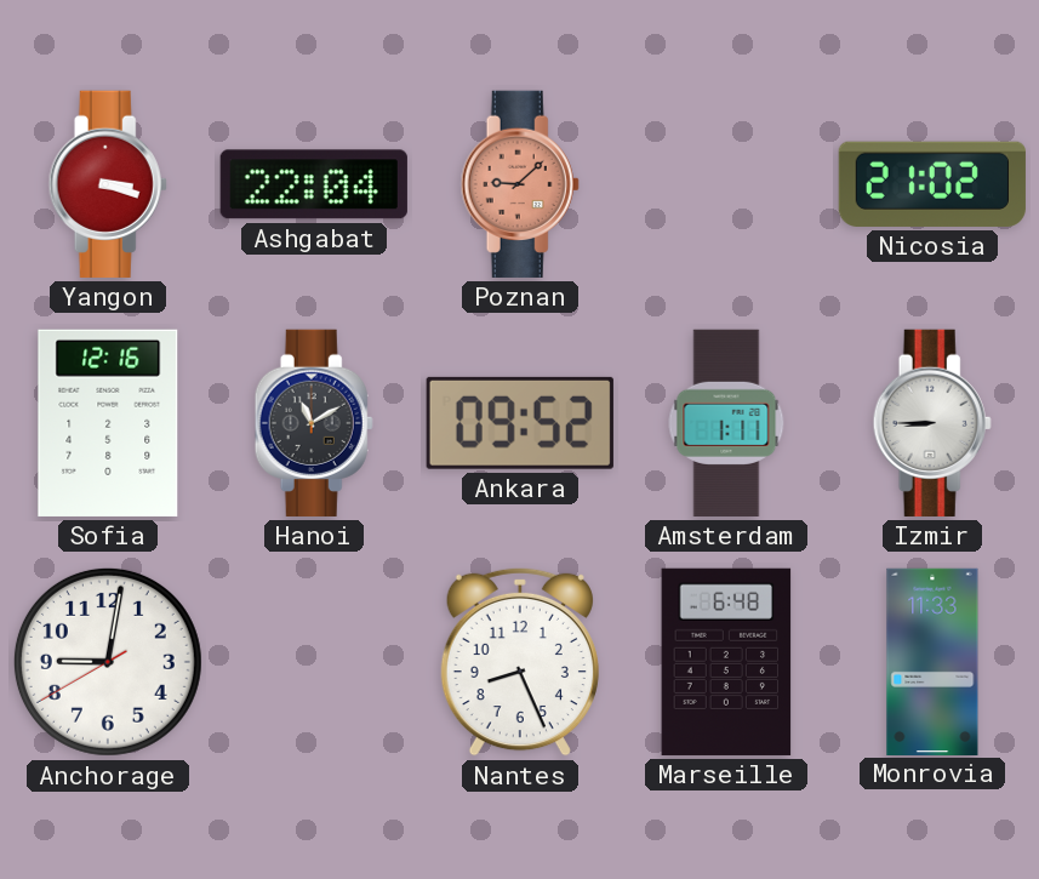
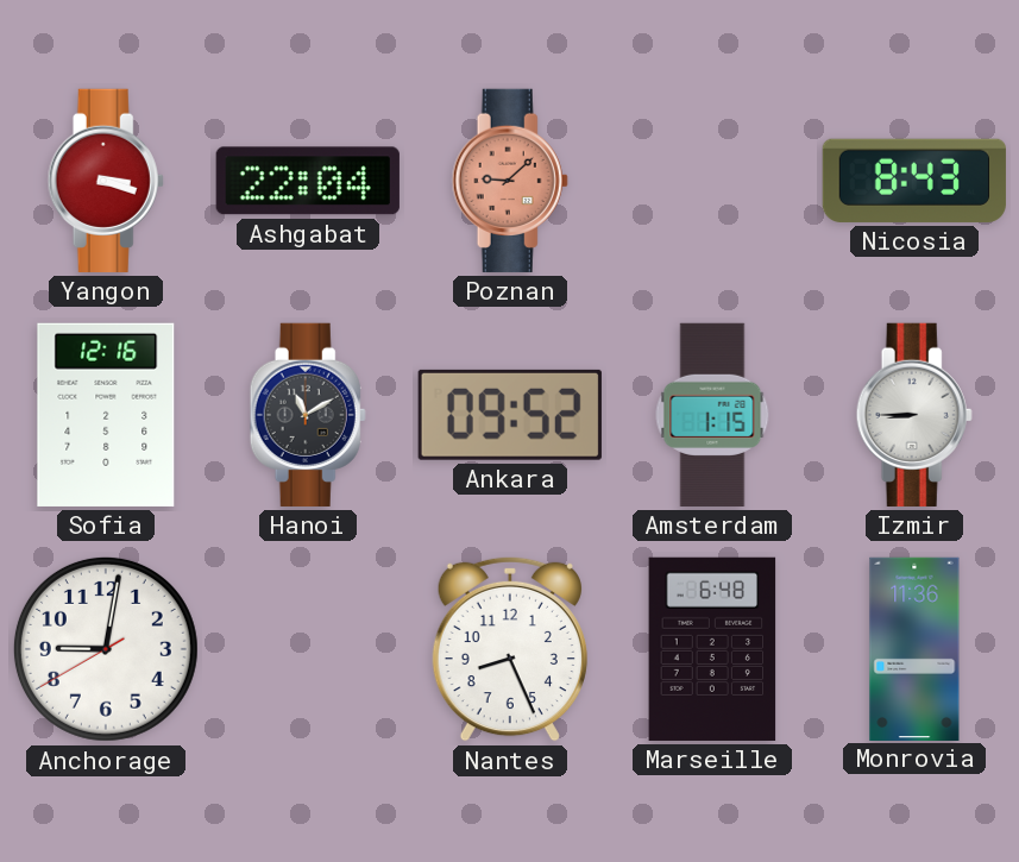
Nicosia: 21:02 -> 8:43
Amsterdam: 1:11 -> 1:15
Monrovia: 11:33 -> 11:36
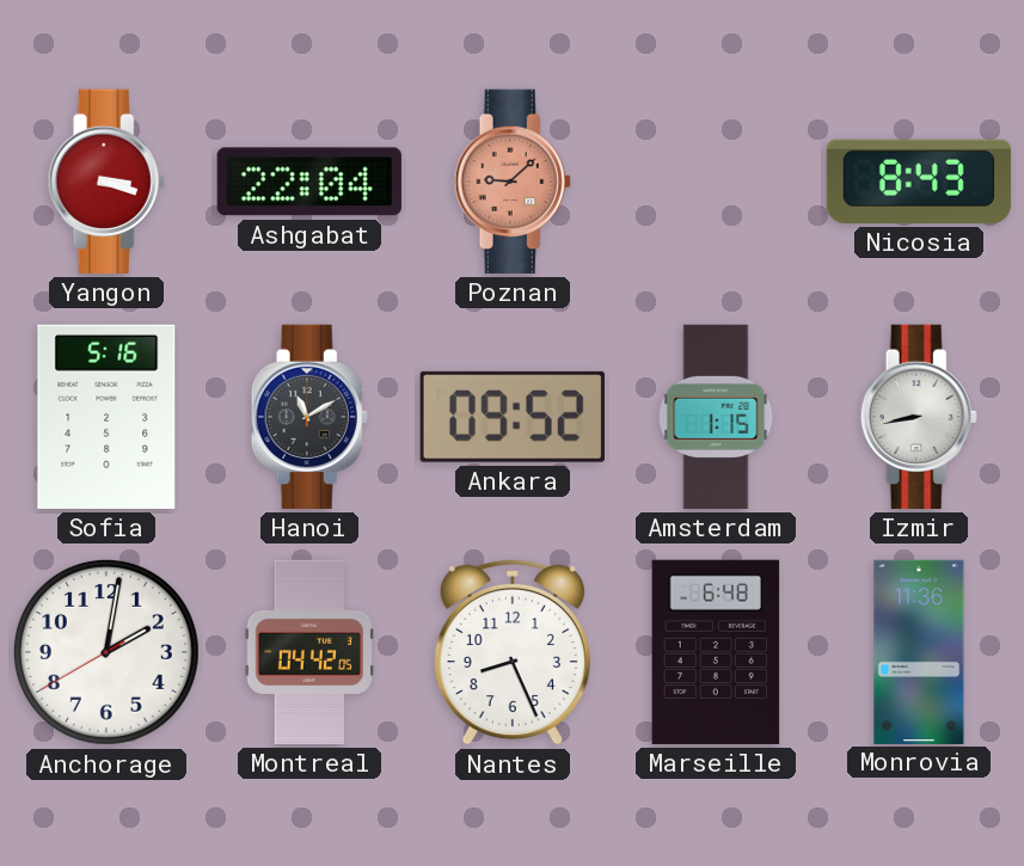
Sofia: 12:16 -> 5:16
Izmir: 8:45 -> 8:43
Anchorage: 9:01 -> 2:01
Montreal: none -> 04:42
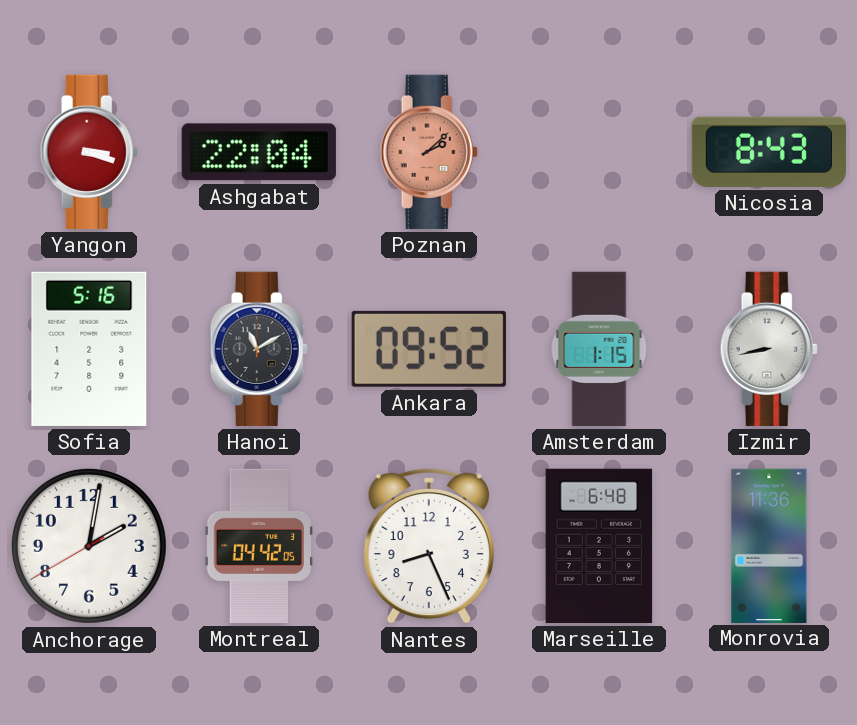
Poznan: 9:08 -> 2:08
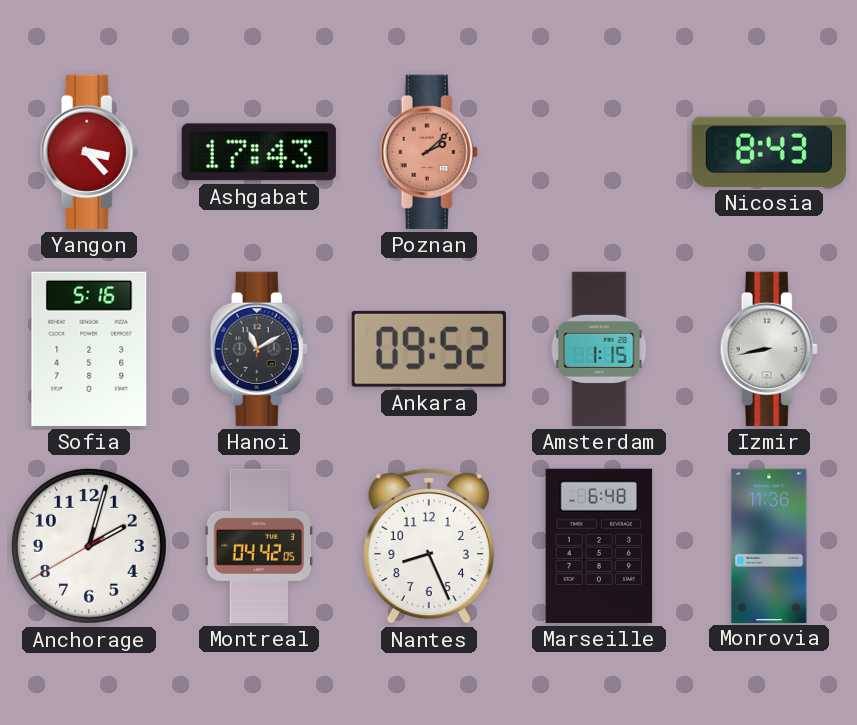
Yangon: 3:18 -> 3:23
Ashgabat: 22:04 -> 17:43
Anchorage: 2:01 -> 2:02
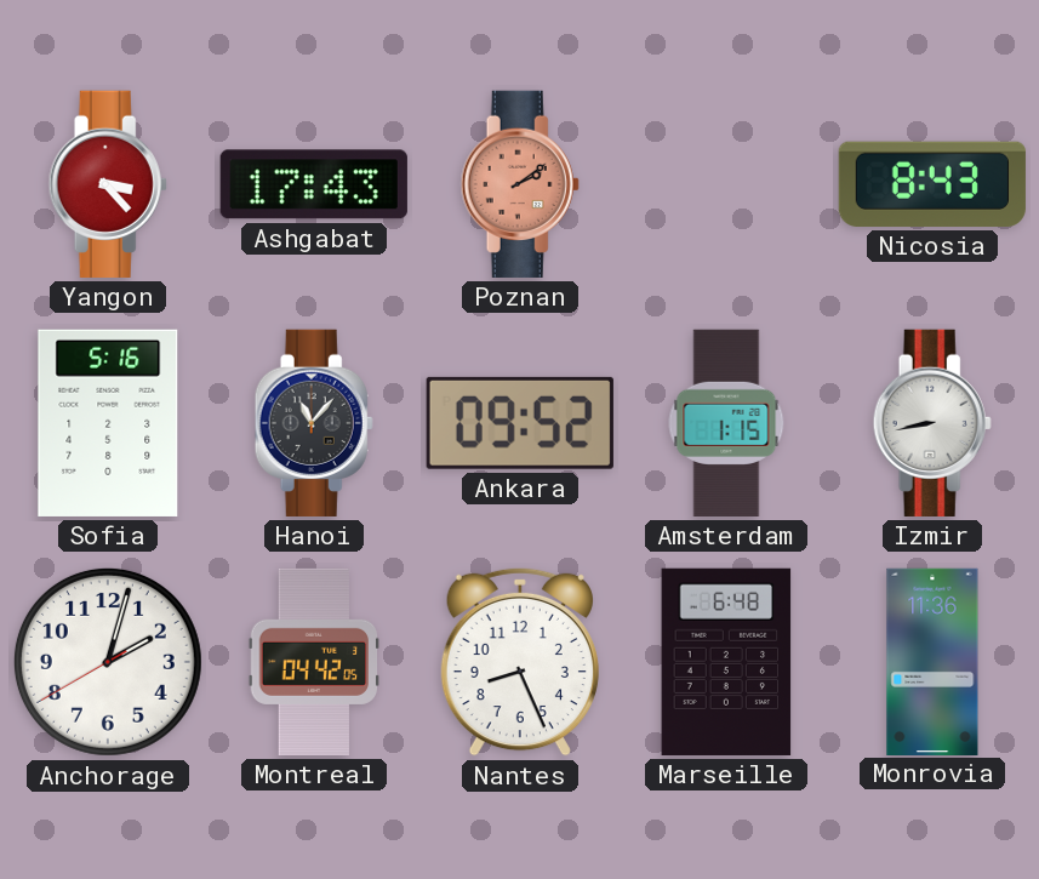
Poznan: 2:08 -> 2:09
Hanoi: 11:10 -> 11:07
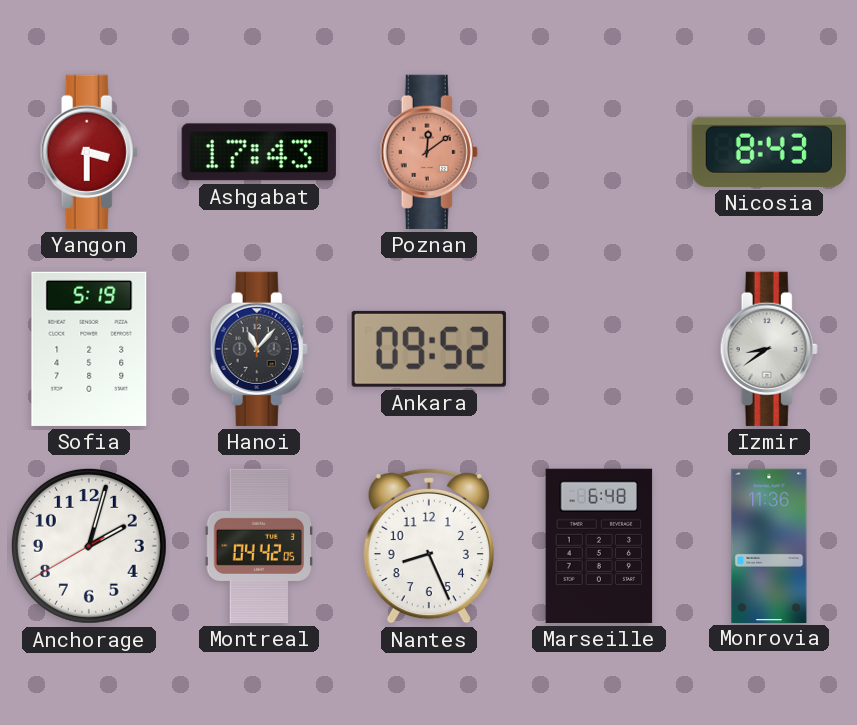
Yangon: 3:23 -> 3:30
Poznan: 2:09 -> 12:09
Sofia: 5:16 -> 5:19
Amsterdam: 1:15 -> none
Izmir: 8:43 -> 8:39
